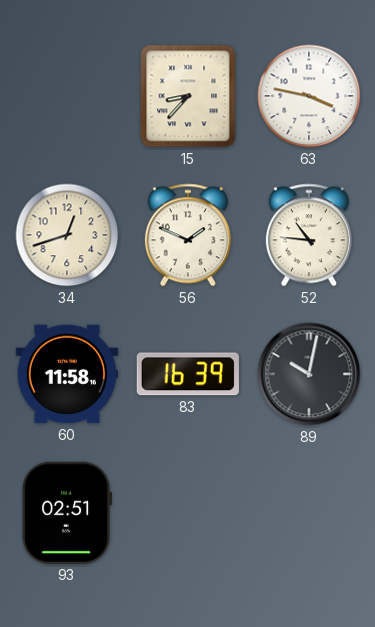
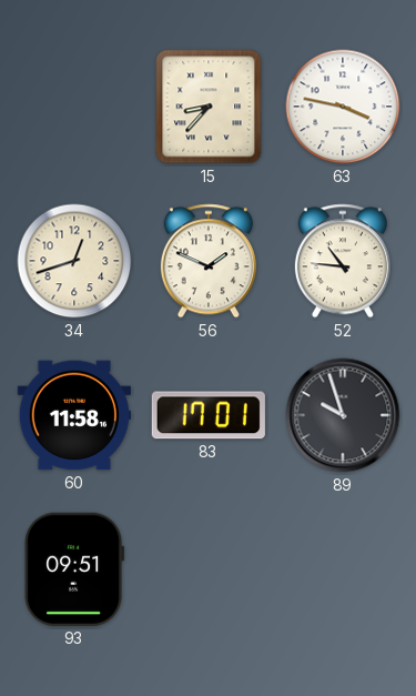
83: 16:39 -> 17:01
89: 10:02 -> 9:57
93: 02:51 -> 09:51
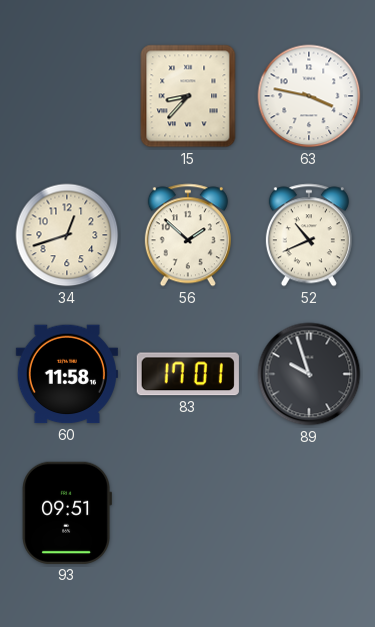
56: 1:49 -> 1:52
52: 10:46 -> 10:41
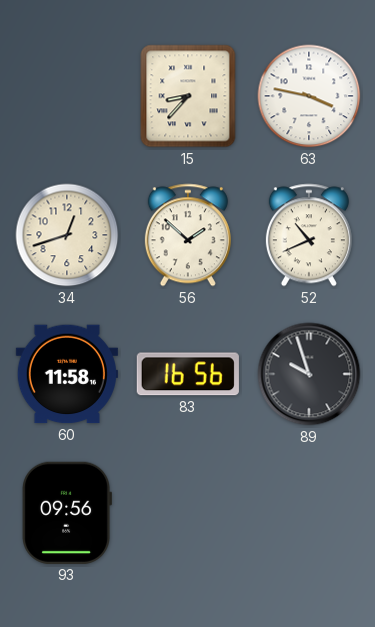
83: 17:01 -> 16:56
93: 09:51 -> 09:56
